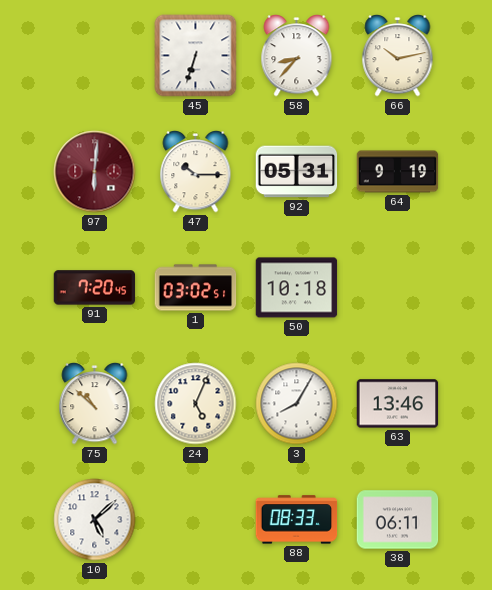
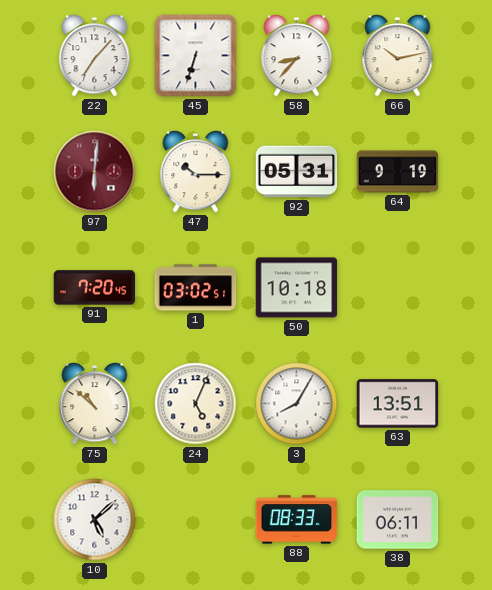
22: none -> 7:07
63: 13:46 -> 13:51
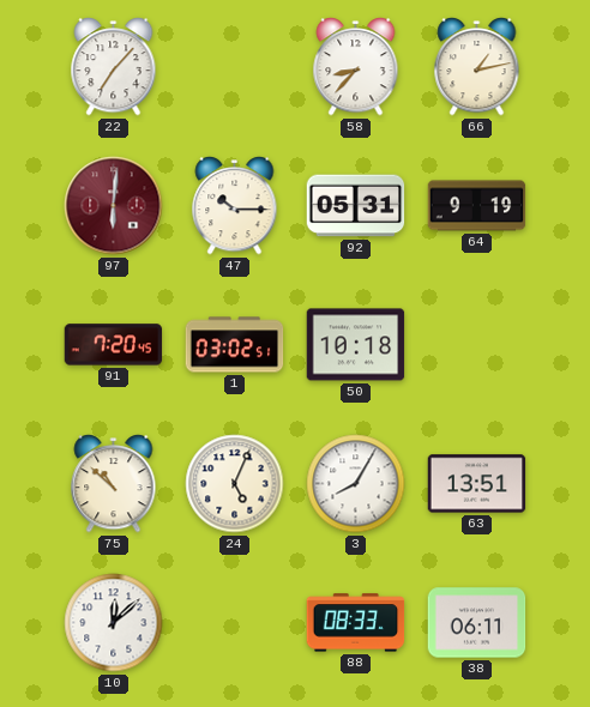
45: 6:33 -> none
66: 10:13 -> 1:13
10: 5:08 -> 12:08
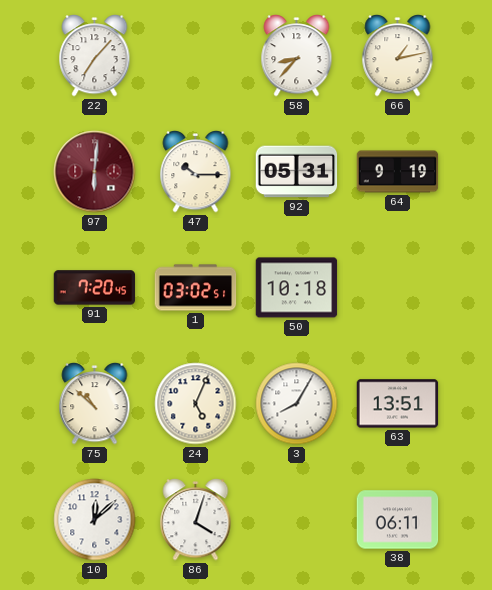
86: none -> 4:03
88: 08:33 -> none
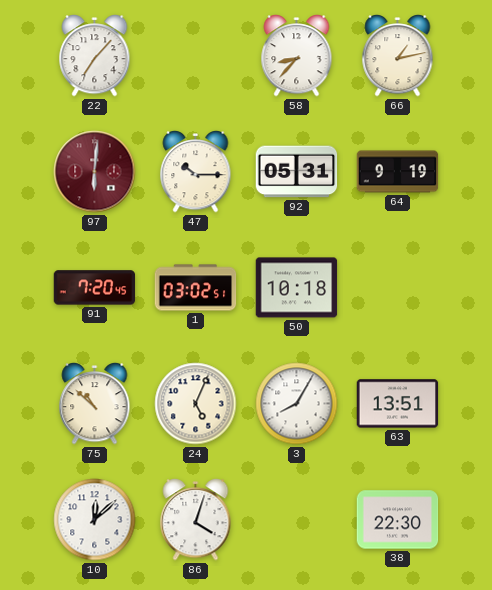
38: 06:11 -> 22:30
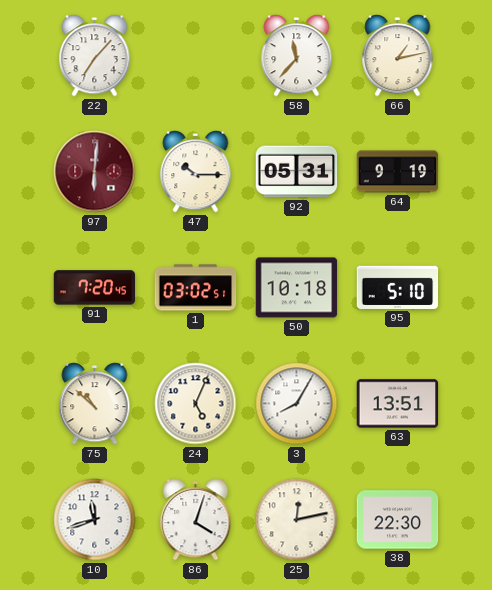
58: 8:37 -> 11:37
95: none -> 5:10
10: 12:08 -> 11:42
25: none -> 12:13
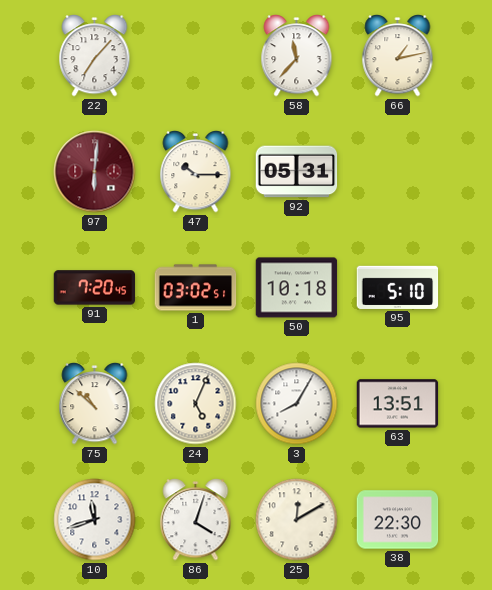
64: 9:19 -> none
25: 12:13 -> 12:10
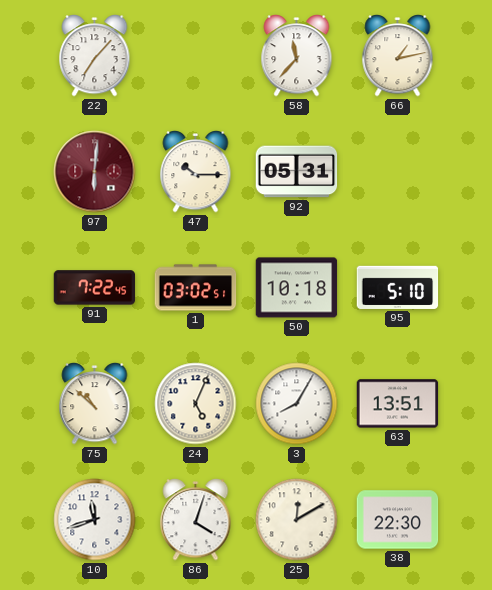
91: 7:20 -> 7:22
